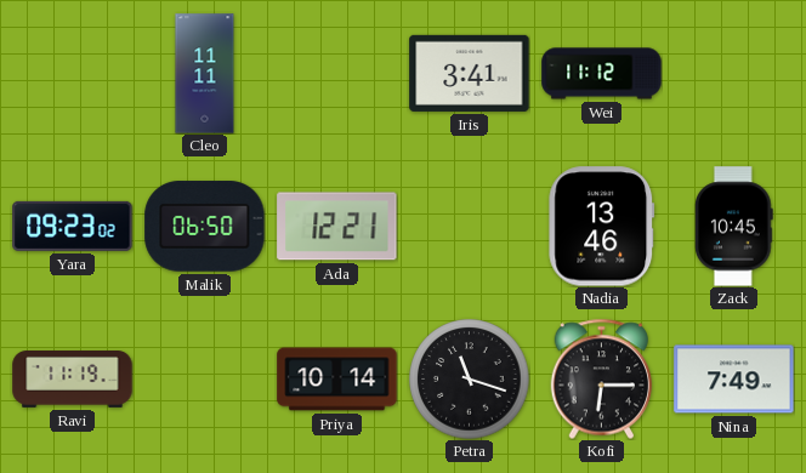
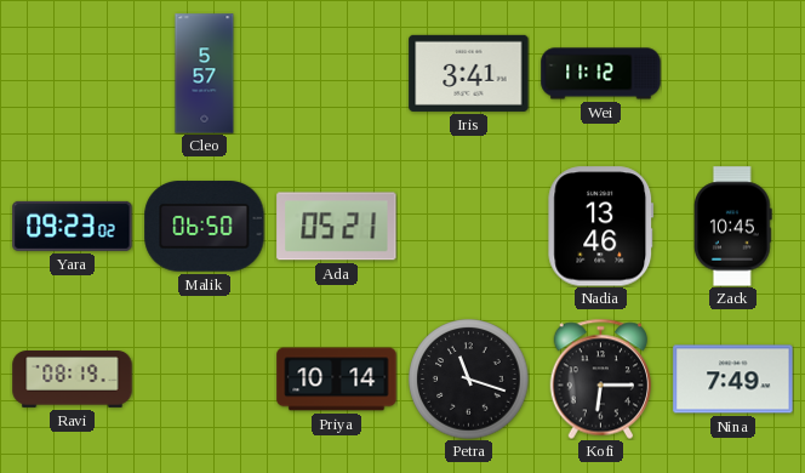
Cleo: 11:11 -> 5:57
Ada: 12:21 -> 05:21
Ravi: 11:19 -> 08:19
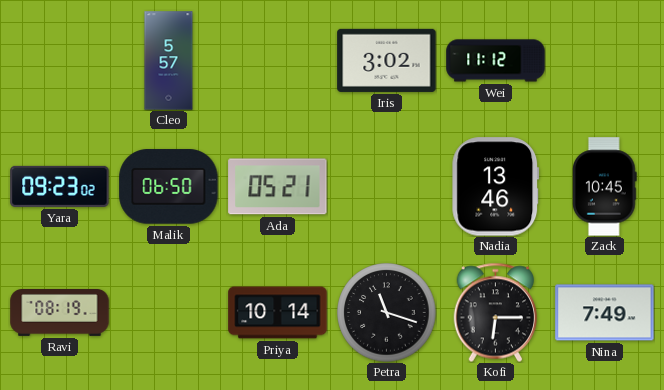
Iris: 3:41 -> 3:02
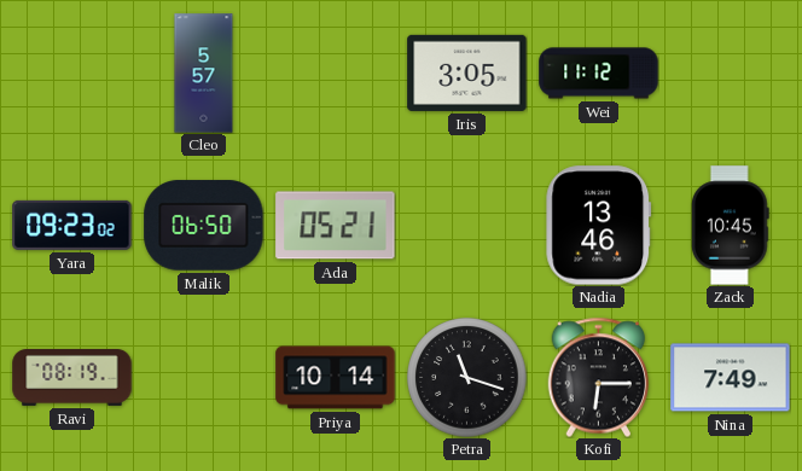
Iris: 3:02 -> 3:05
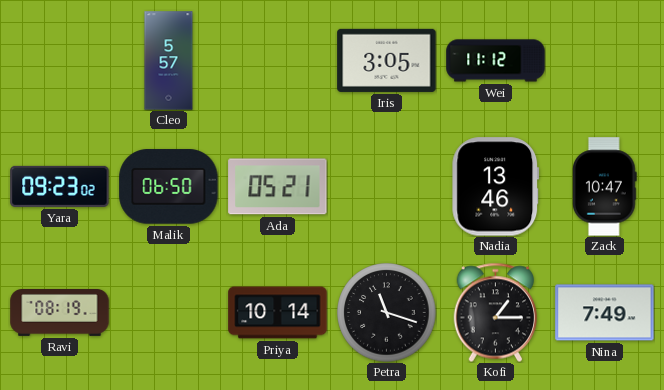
Zack: 10:45 -> 10:47
Kofi: 6:15 -> 1:15
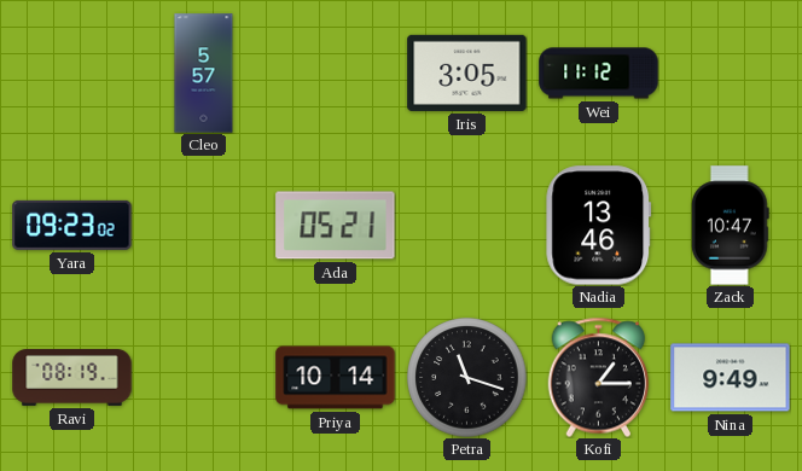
Malik: 06:50 -> none
Nina: 7:49 -> 9:49
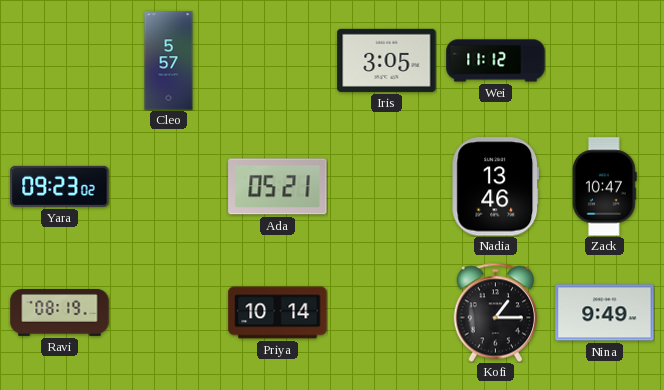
Petra: 11:18 -> none
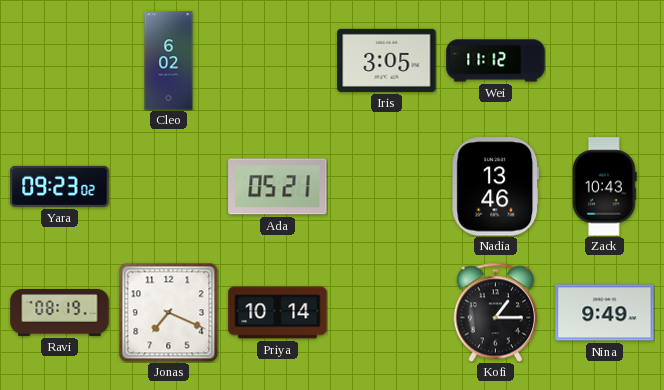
Cleo: 5:57 -> 6:02
Zack: 10:47 -> 10:43
Jonas: none -> 7:19
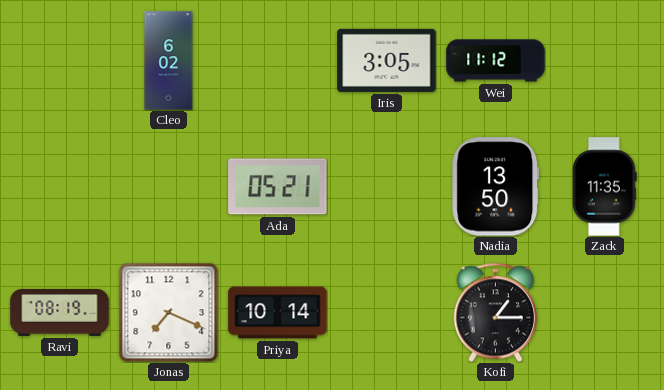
Yara: 09:23 -> none
Nadia: 13:46 -> 13:50
Zack: 10:43 -> 11:35
Nina: 9:49 -> none
